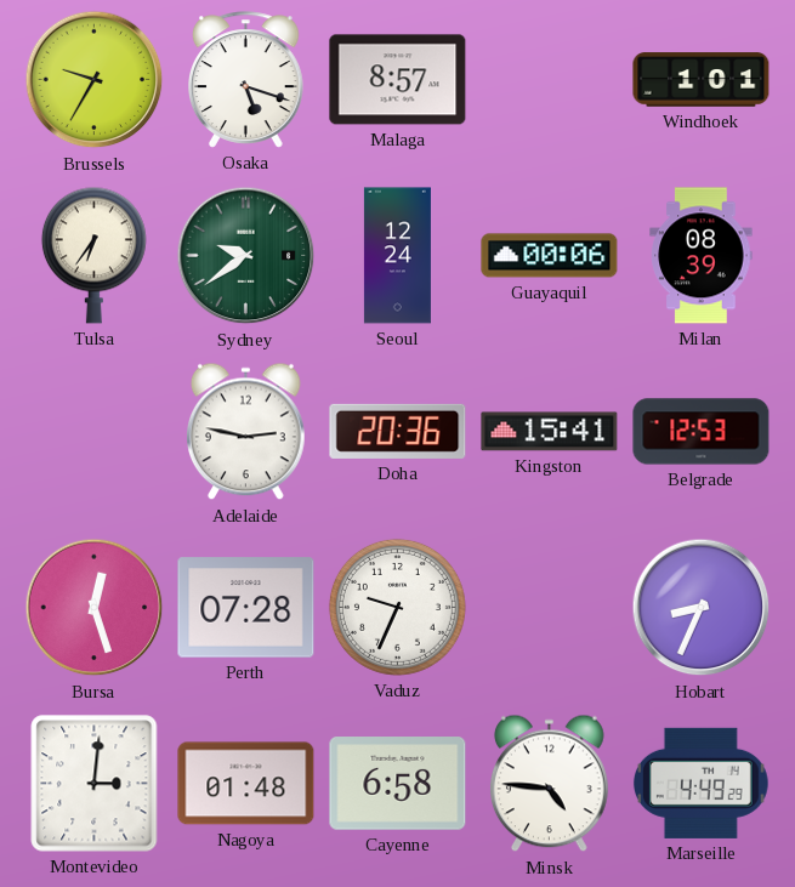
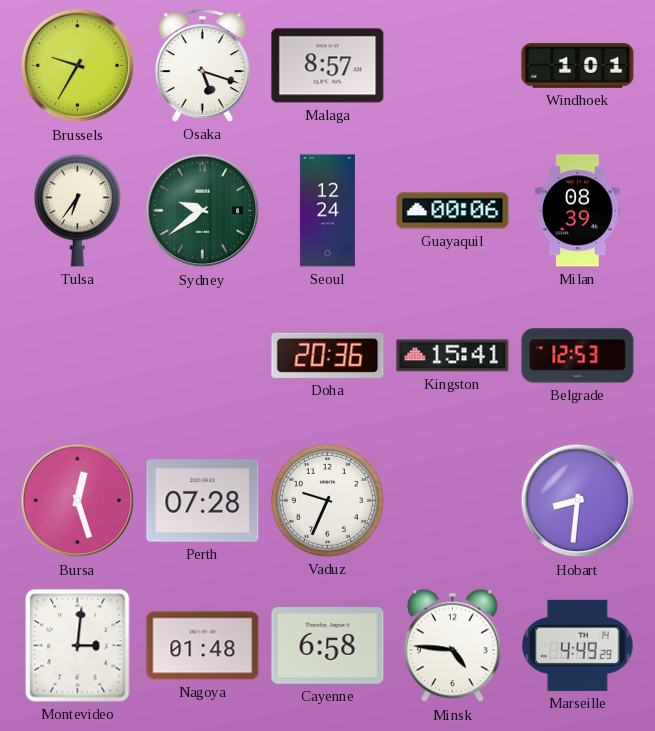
Adelaide: 2:47 -> none
Hobart: 8:34 -> 8:31
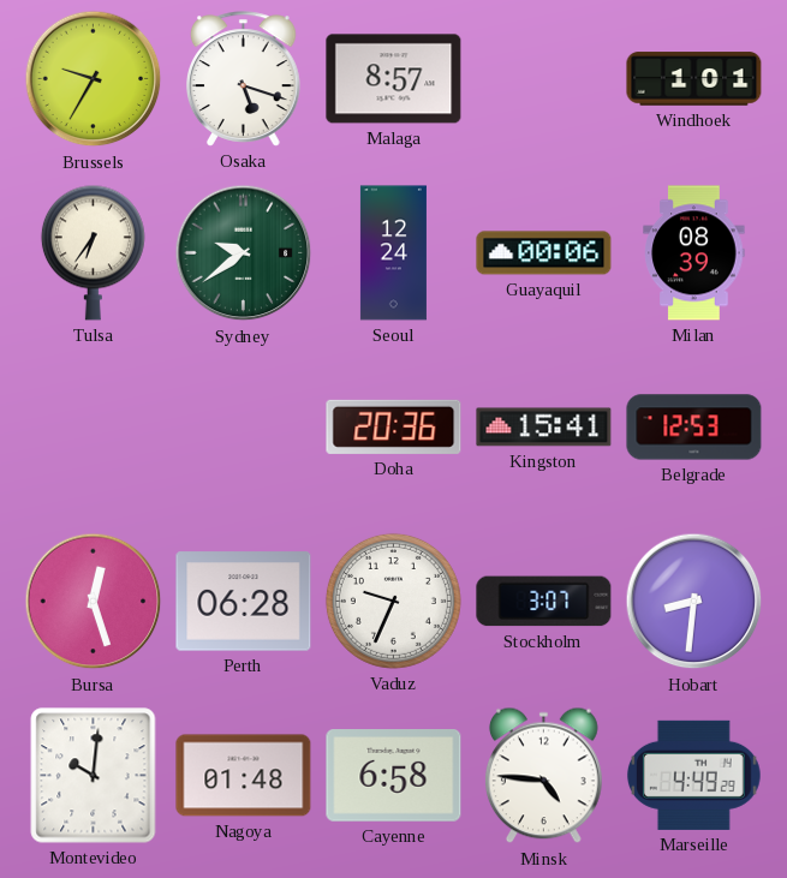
Perth: 07:28 -> 06:28
Stockholm: none -> 3:07
Montevideo: 3:01 -> 10:01
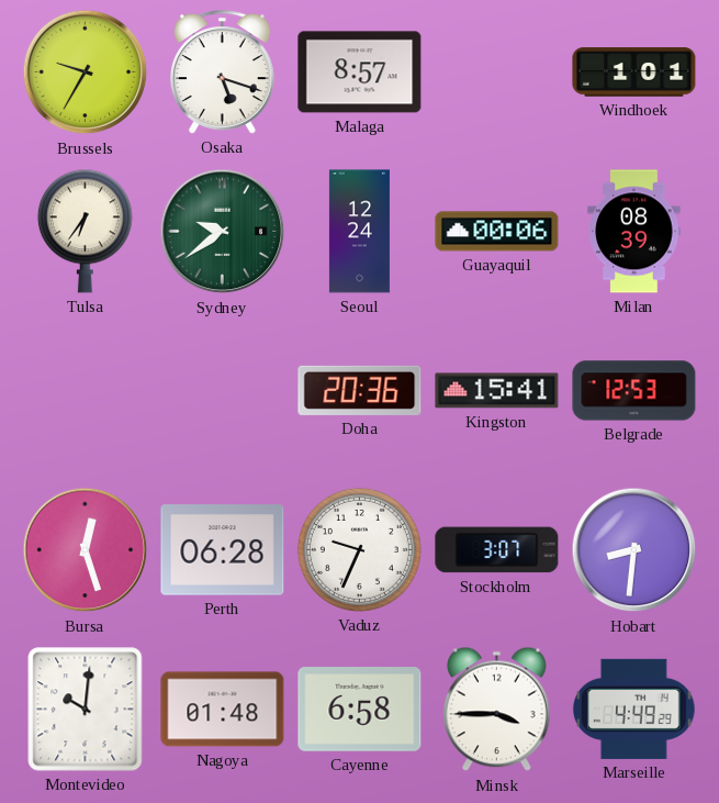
Minsk: 4:46 -> 3:45
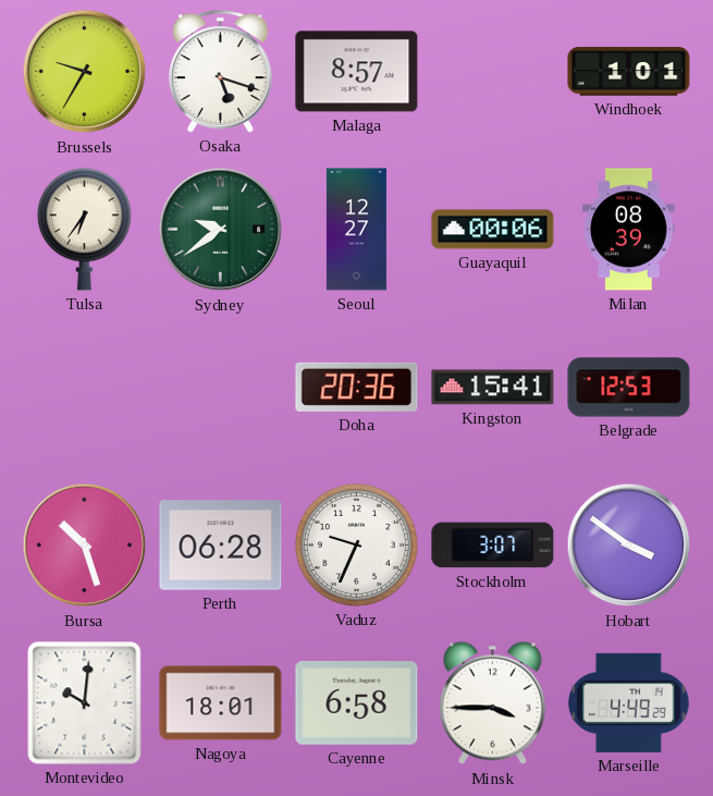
Seoul: 12:24 -> 12:27
Bursa: 12:27 -> 10:27
Hobart: 8:31 -> 3:51
Nagoya: 01:48 -> 18:01
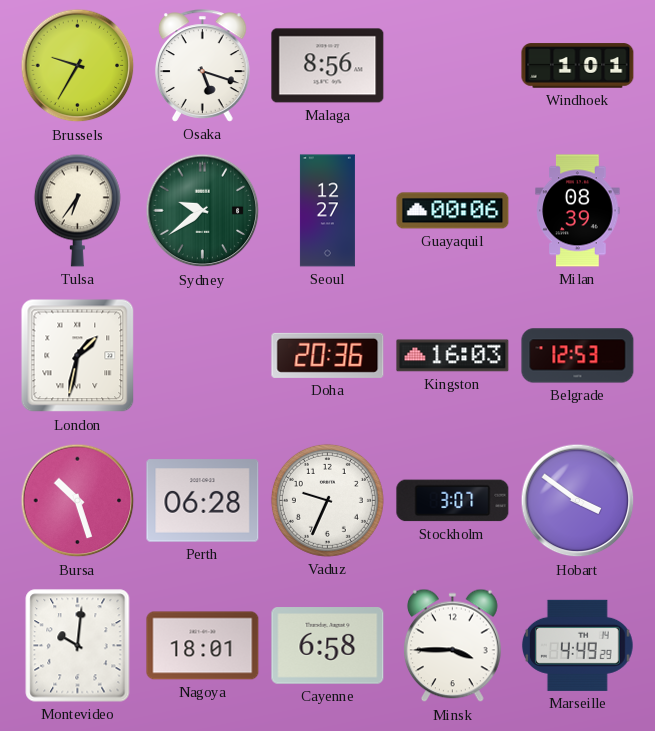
Malaga: 8:57 -> 8:56
London: none -> 1:32
Kingston: 15:41 -> 16:03
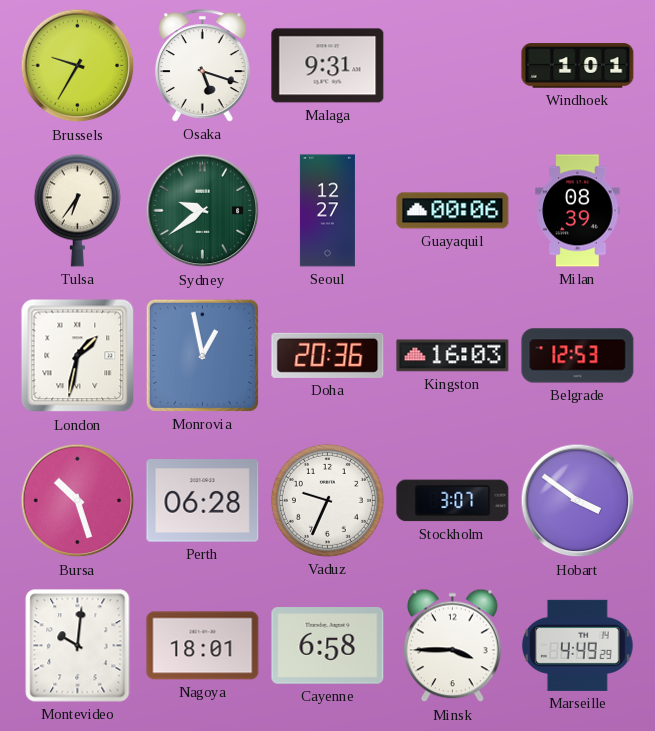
Malaga: 8:56 -> 9:31
Monrovia: none -> 12:58
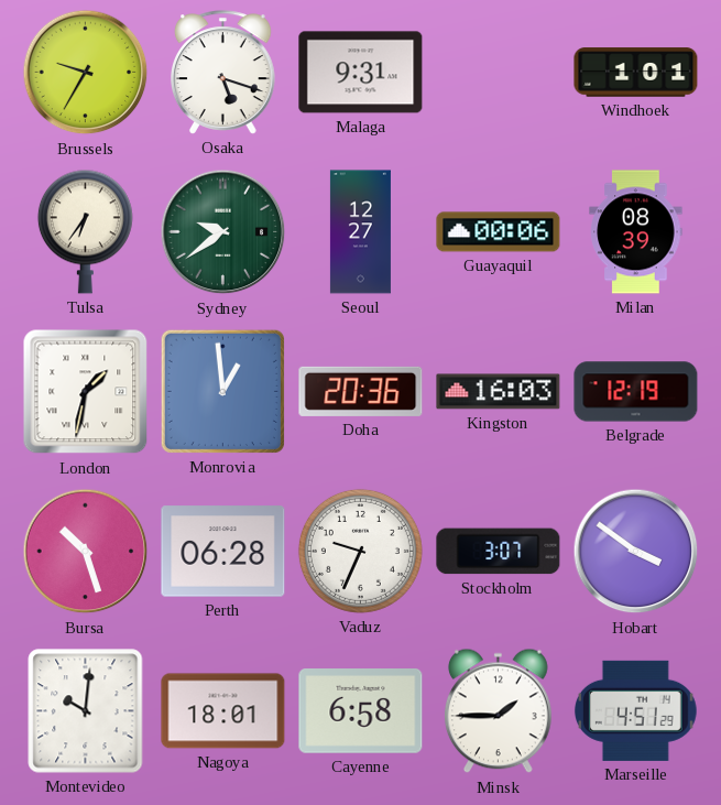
Monrovia: 12:58 -> 12:59
Belgrade: 12:53 -> 12:19
Minsk: 3:45 -> 1:45
Marseille: 4:49 -> 4:51
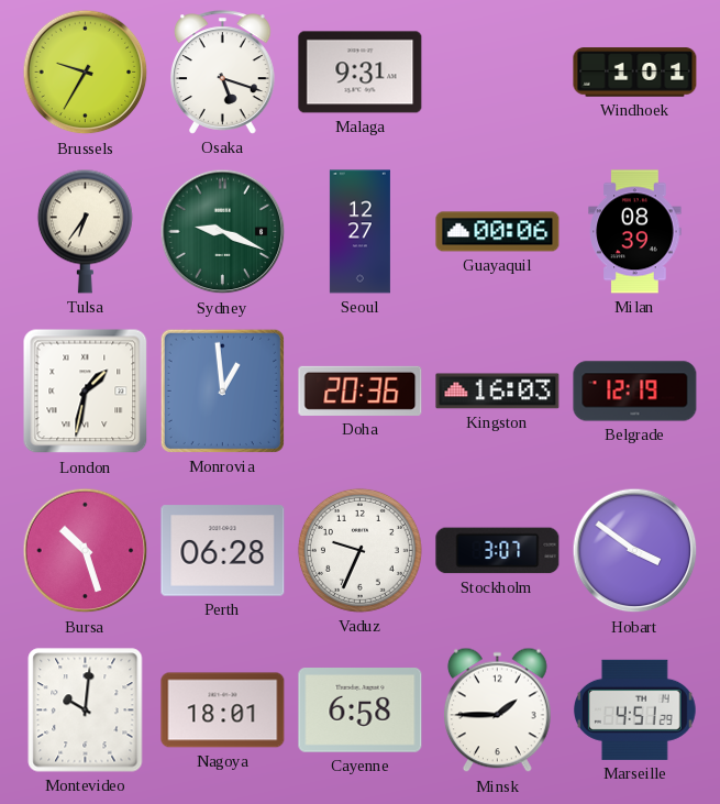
Sydney: 9:39 -> 9:19
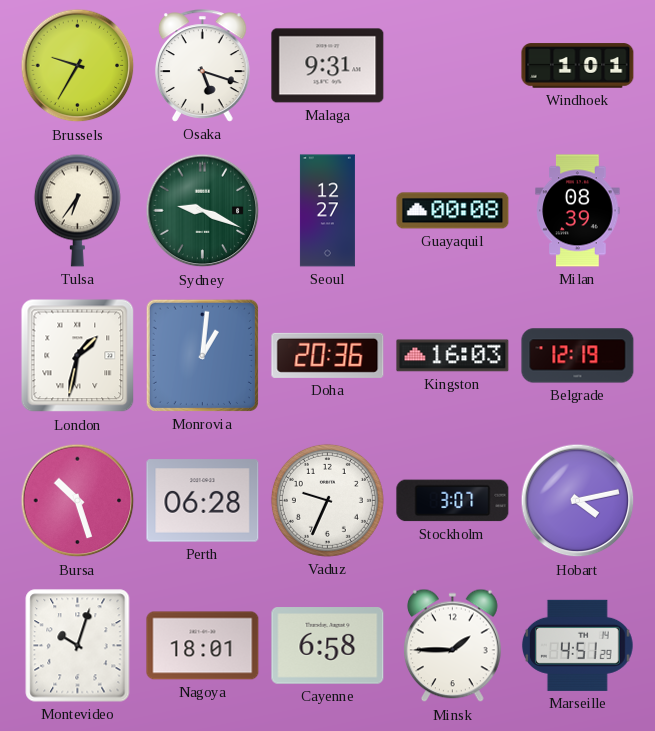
Guayaquil: 00:06 -> 00:08
Monrovia: 12:59 -> 1:01
Hobart: 3:51 -> 4:13
Montevideo: 10:01 -> 10:03
